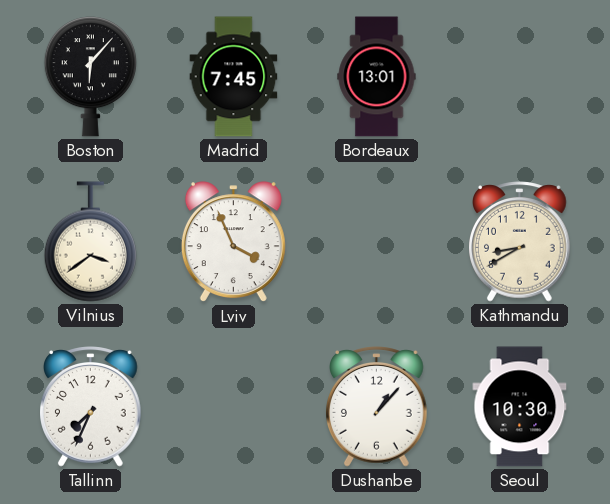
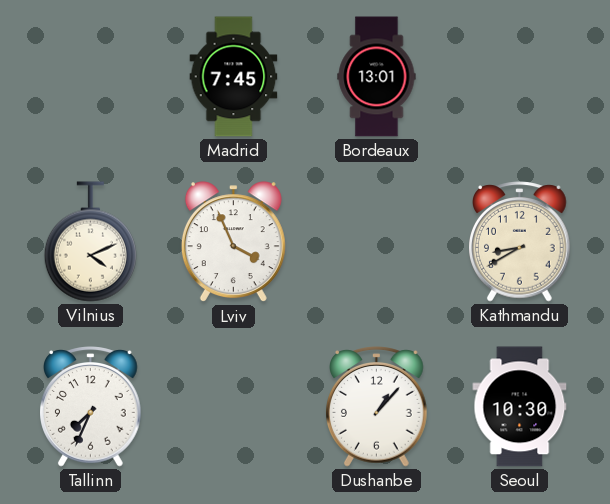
Boston: 6:07 -> none
Vilnius: 3:39 -> 4:11
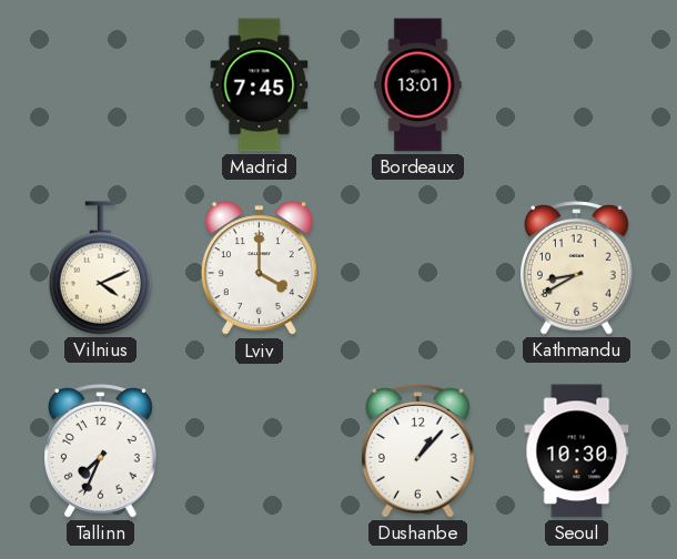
Lviv: 3:56 -> 4:00
